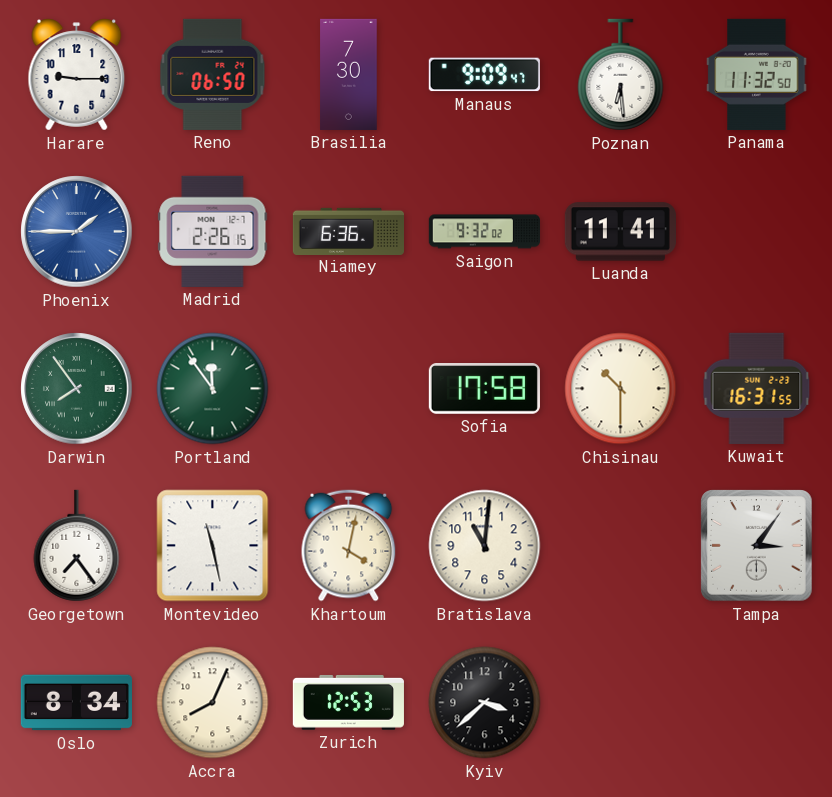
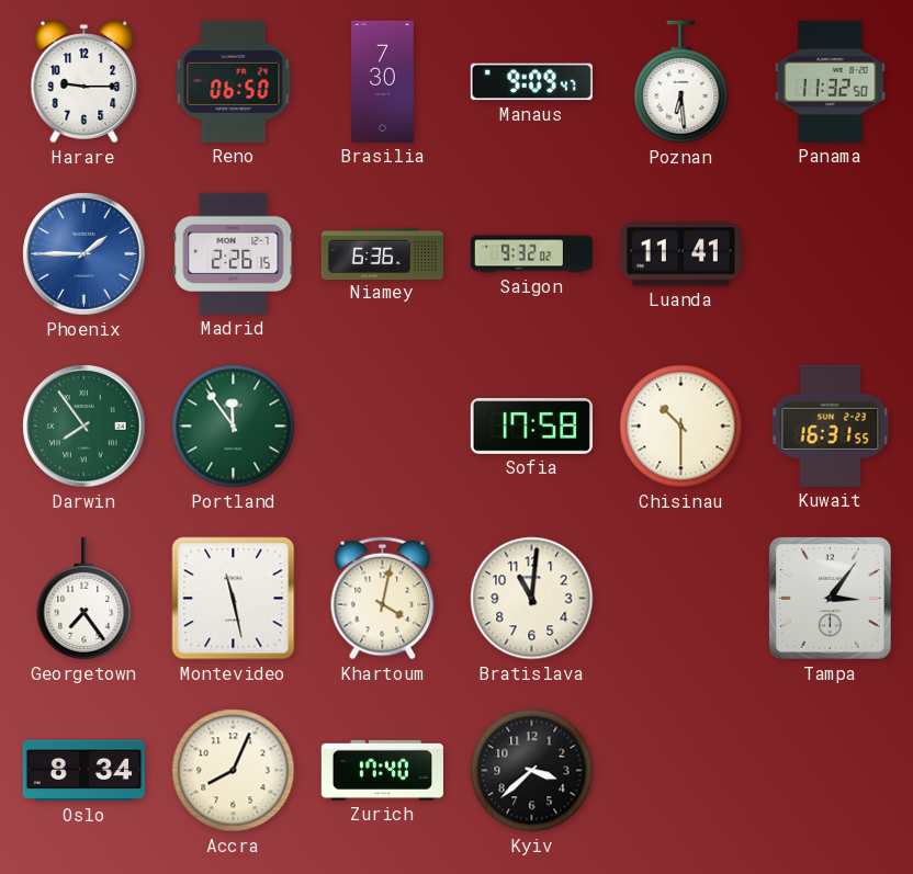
Zurich: 12:53 -> 17:40
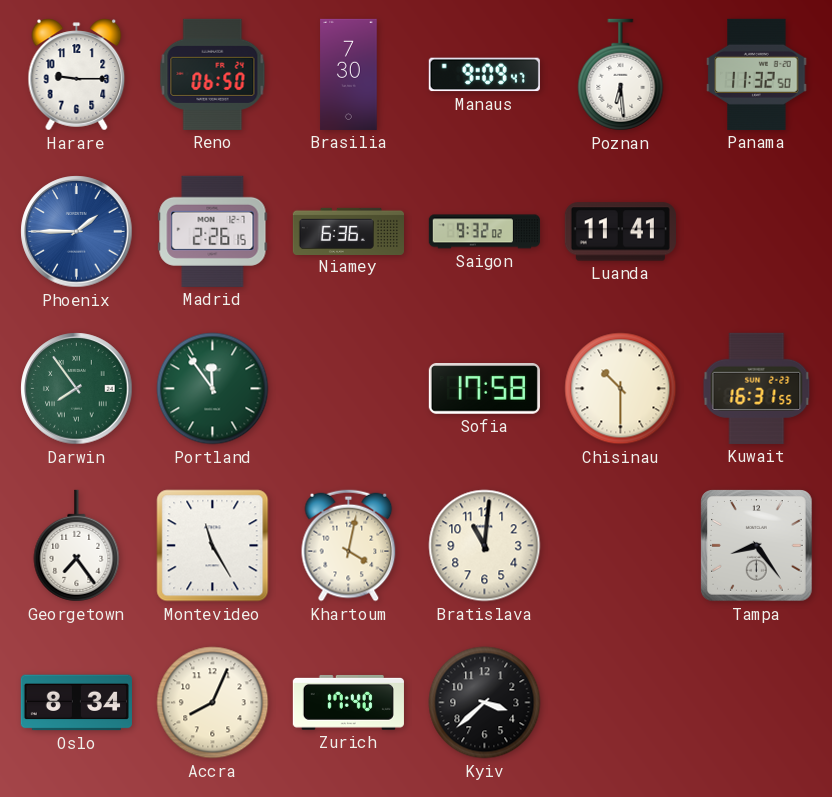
Montevideo: 11:28 -> 11:25
Tampa: 3:06 -> 8:24
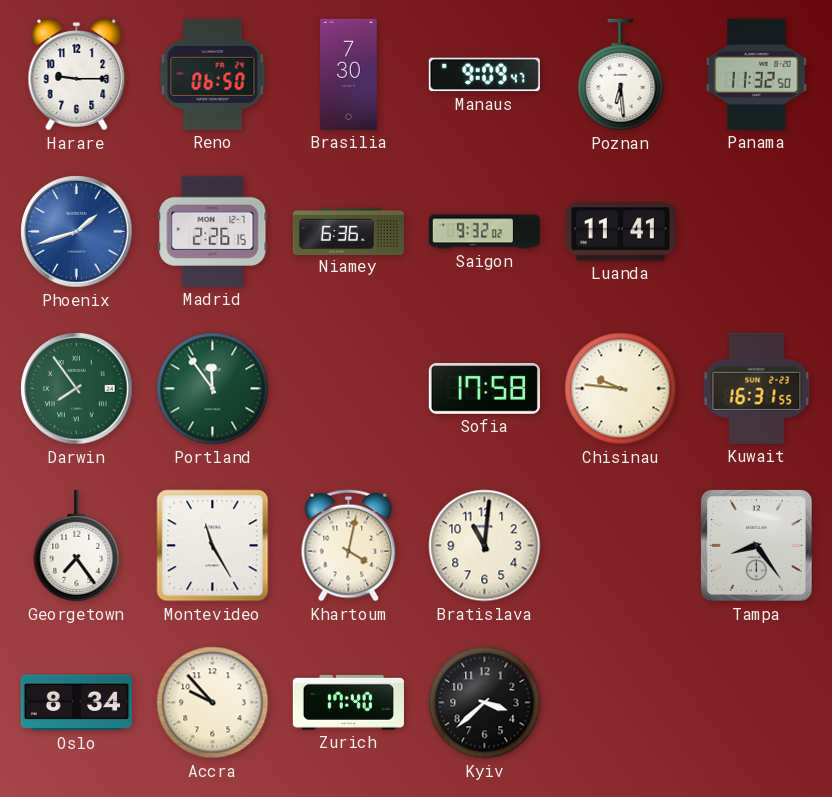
Phoenix: 1:45 -> 1:42
Chisinau: 10:30 -> 9:46
Accra: 8:04 -> 9:53
